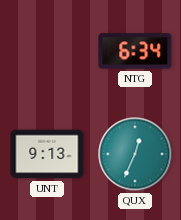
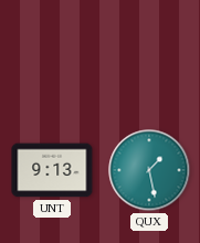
NTG: 6:34 -> none
QUX: 12:34 -> 1:28
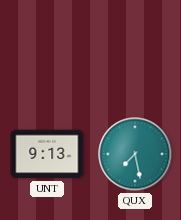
QUX: 1:28 -> 7:28
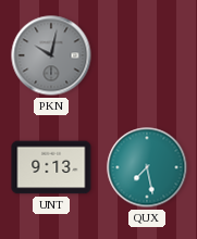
PKN: none -> 10:02
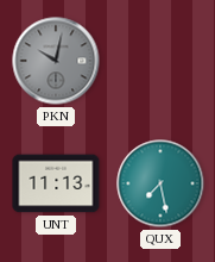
UNT: 9:13 -> 11:13
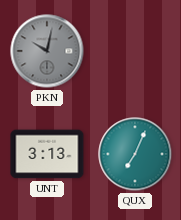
UNT: 11:13 -> 3:13
QUX: 7:28 -> 7:04
